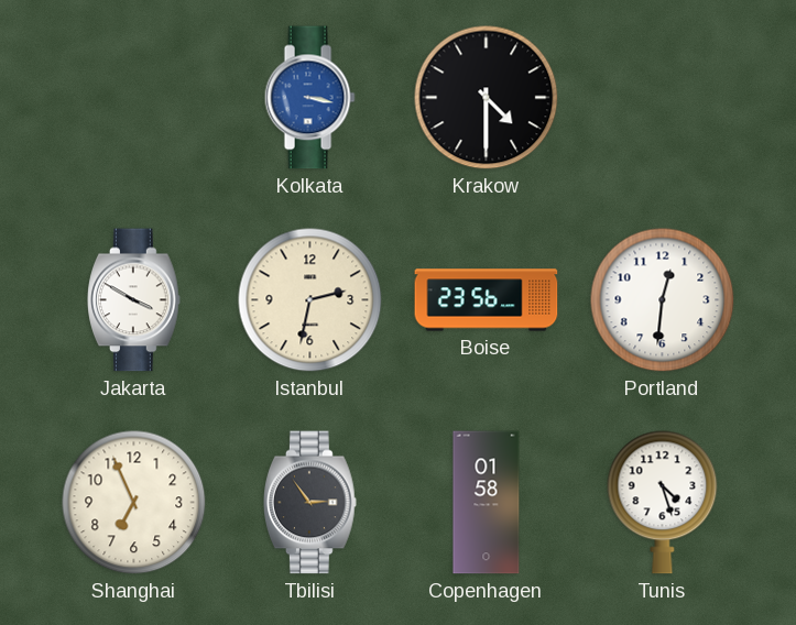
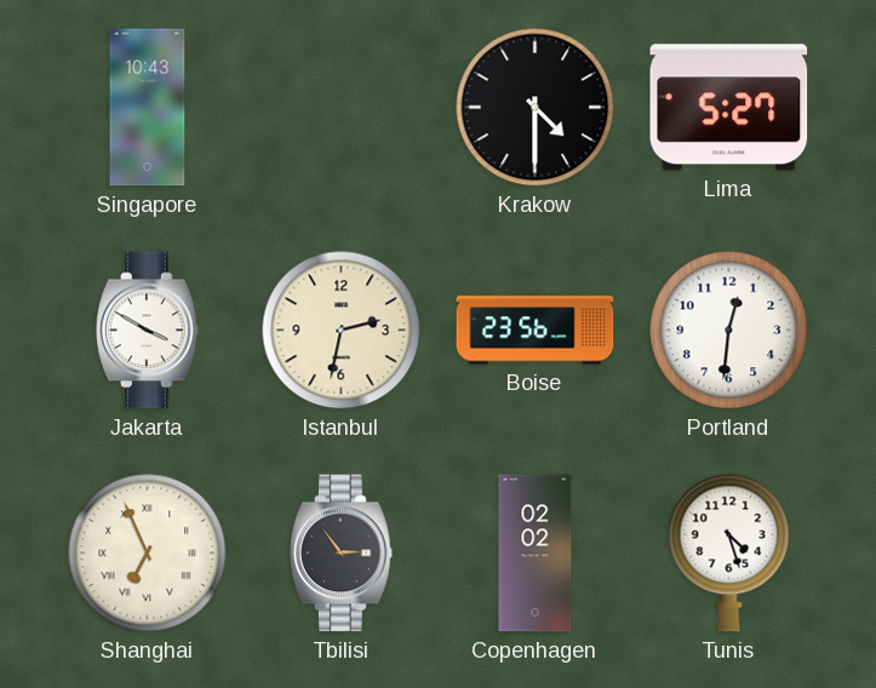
Singapore: none -> 10:43
Kolkata: 3:17 -> none
Lima: none -> 5:27
Shanghai numerals: Arabic -> Roman
Copenhagen: 01:58 -> 02:02
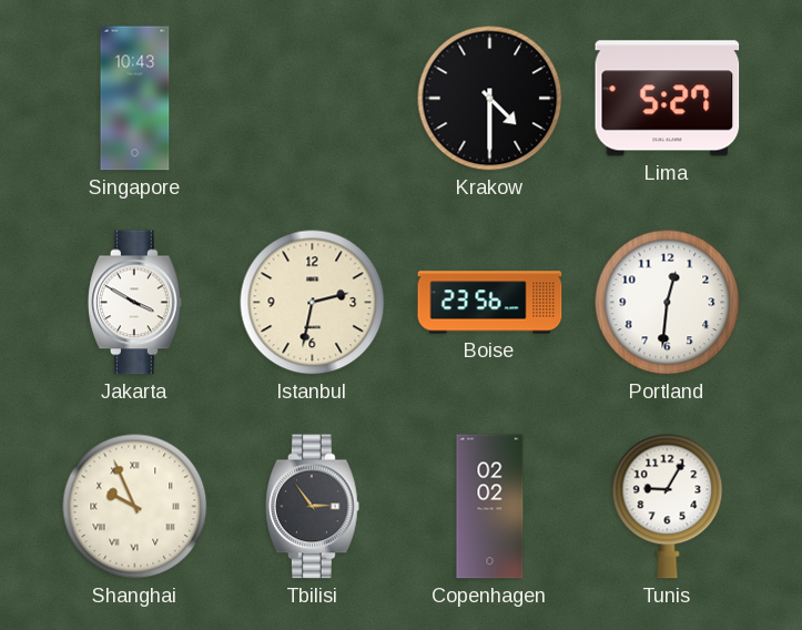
Shanghai: 6:56 -> 9:56
Tunis: 4:27 -> 9:05
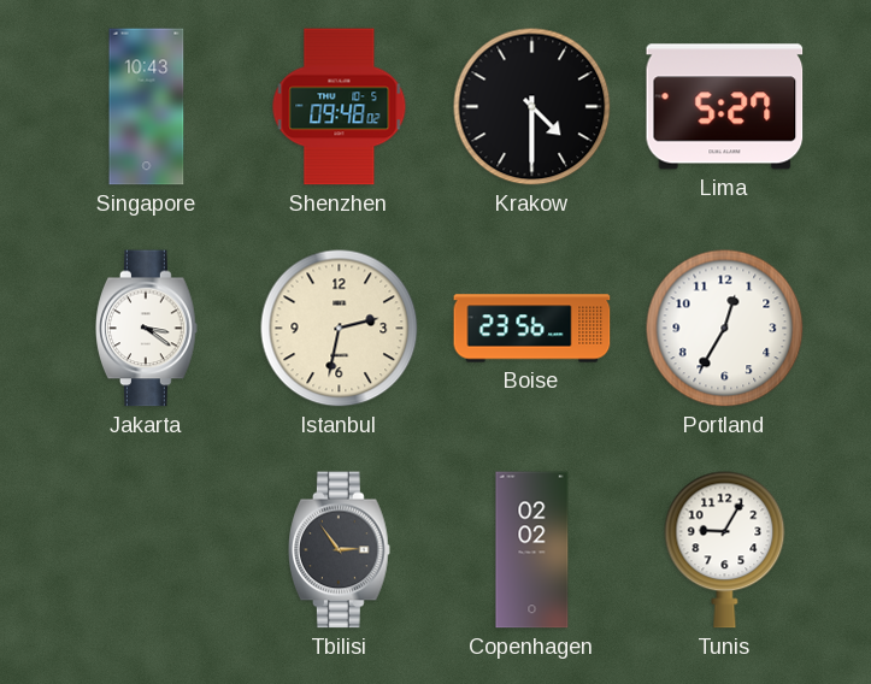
Shenzhen: none -> 09:48
Jakarta: 3:50 -> 3:21
Portland: 12:31 -> 12:35
Shanghai: 9:56 -> none
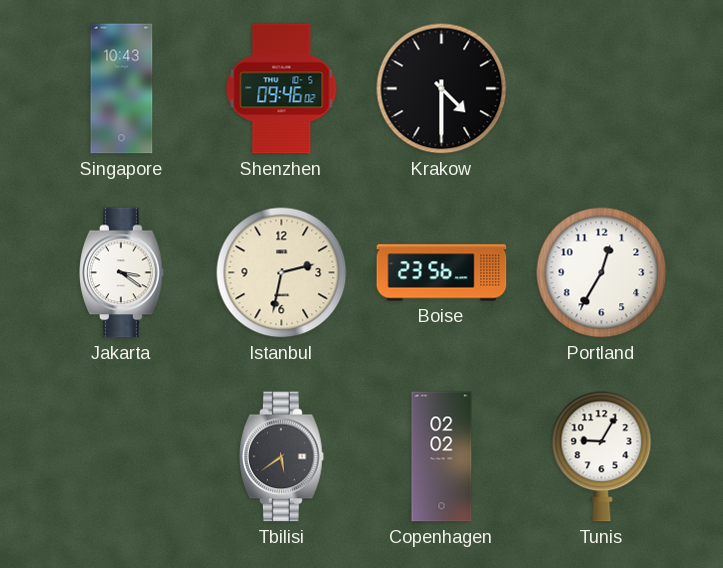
Shenzhen: 09:48 -> 09:46
Lima: 5:27 -> none
Tbilisi: 2:54 -> 5:39
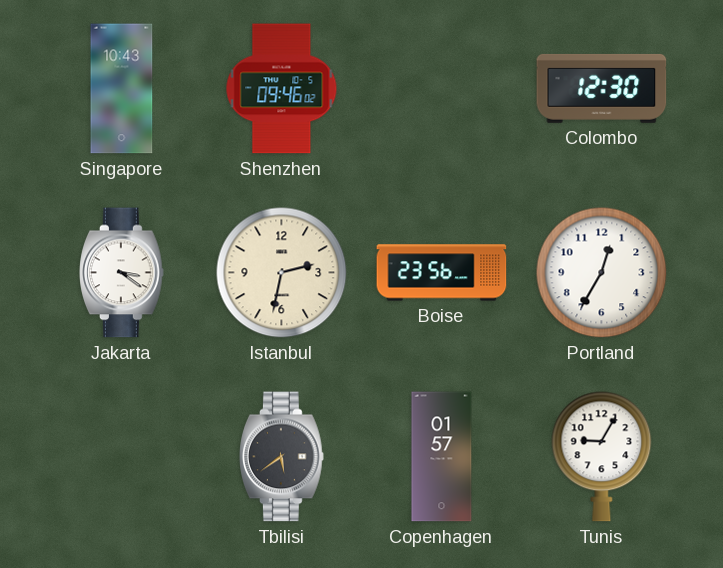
Krakow: 4:30 -> none
Colombo: none -> 12:30
Copenhagen: 02:02 -> 01:57
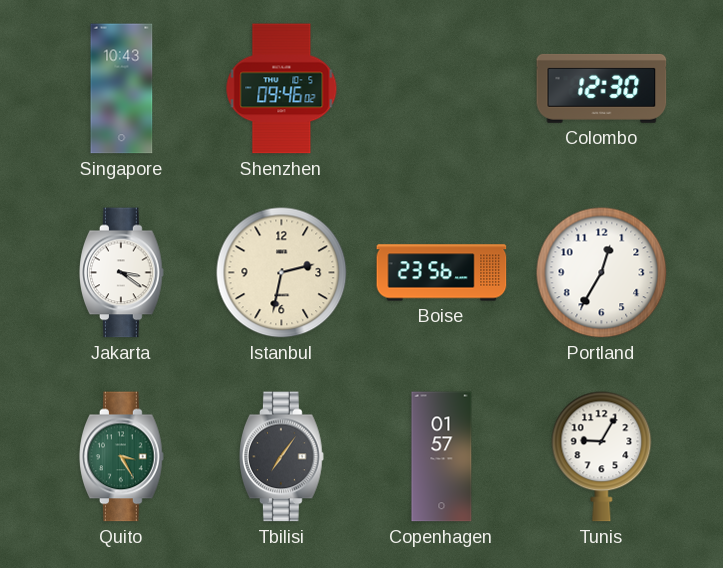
Quito: none -> 3:25
Tbilisi: 5:39 -> 7:06
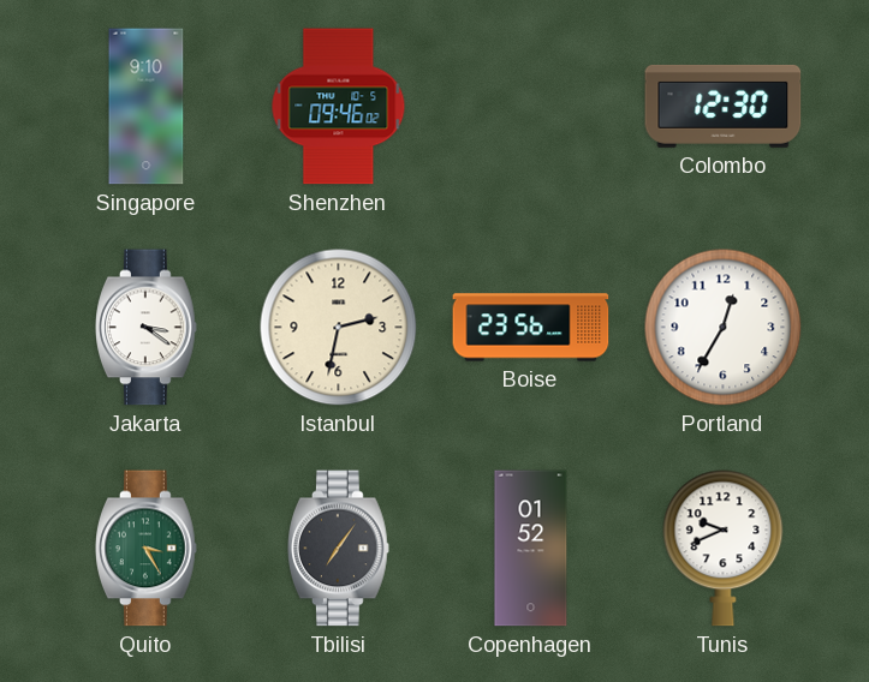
Singapore: 10:43 -> 9:10
Copenhagen: 01:57 -> 01:52
Tunis: 9:05 -> 9:41
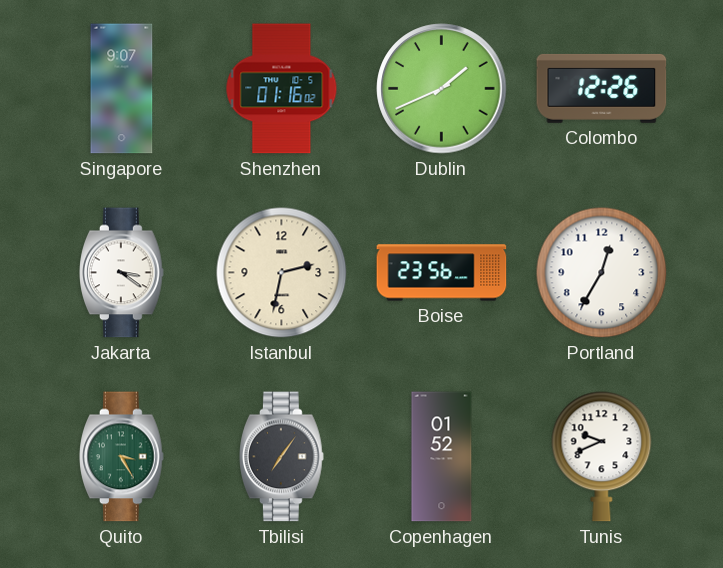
Singapore: 9:10 -> 9:07
Shenzhen: 09:46 -> 01:16
Dublin: none -> 1:41
Colombo: 12:30 -> 12:26
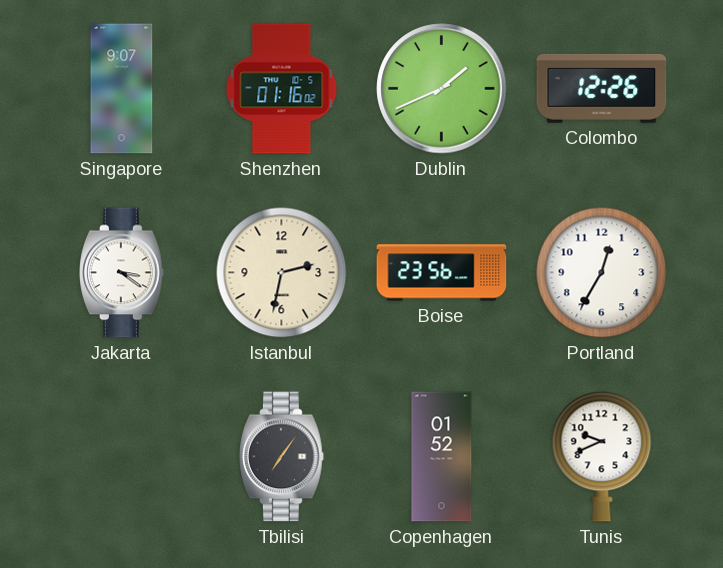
Quito: 3:25 -> none
